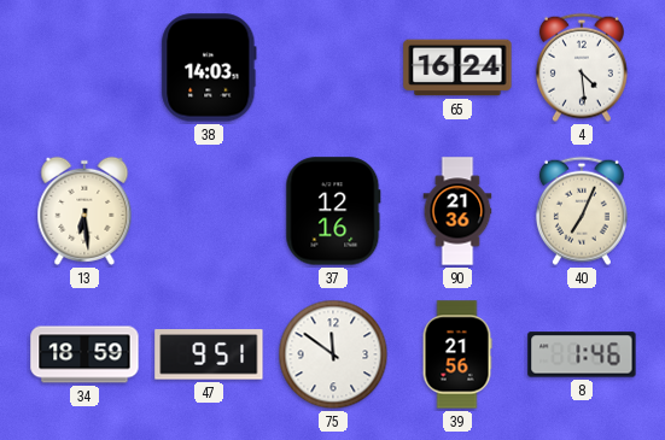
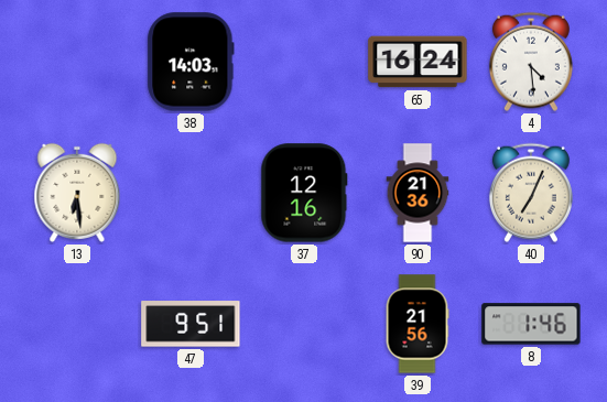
34: 18:59 -> none
75: 11:51 -> none
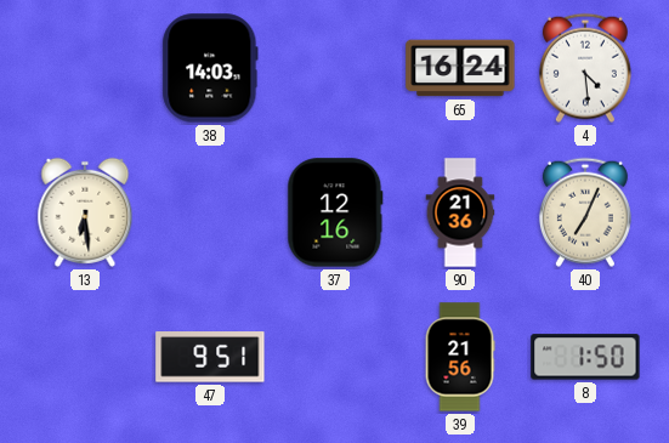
8: 1:46 -> 1:50
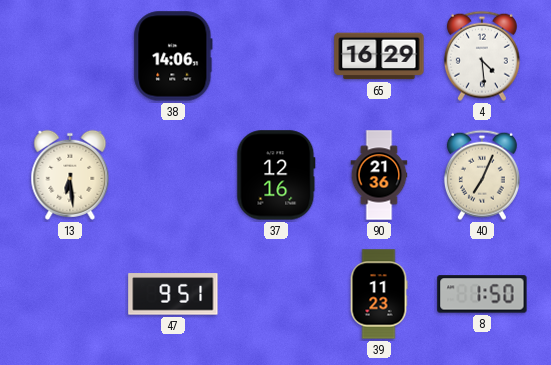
38: 14:03 -> 14:06
65: 16:24 -> 16:29
39: 21:56 -> 11:23
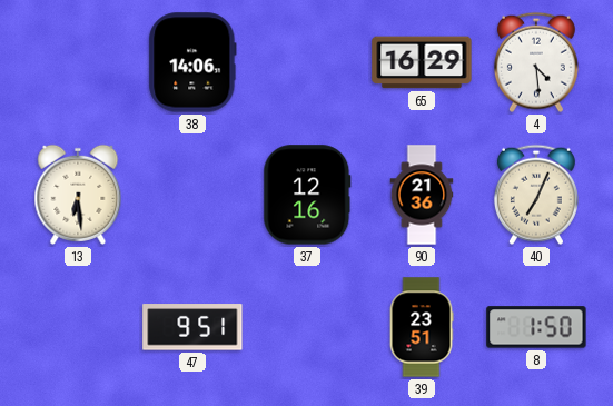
39: 11:23 -> 23:51
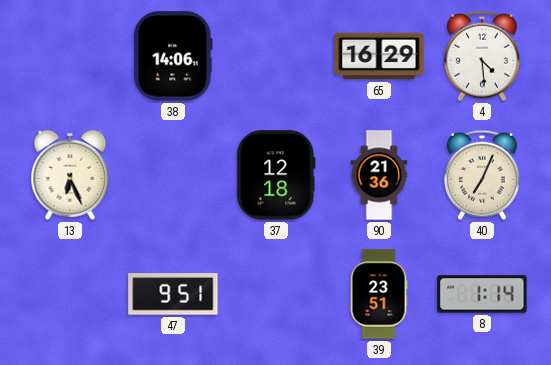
13: 6:29 -> 6:26
37: 12:16 -> 12:18
8: 1:50 -> 1:14
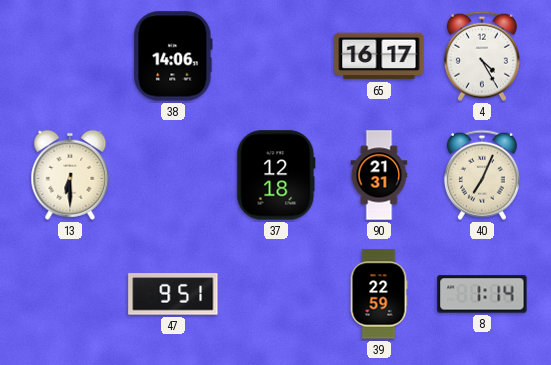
65: 16:29 -> 16:17
4: 4:29 -> 4:25
13: 6:26 -> 6:30
90: 21:36 -> 21:31
39: 23:51 -> 22:59
